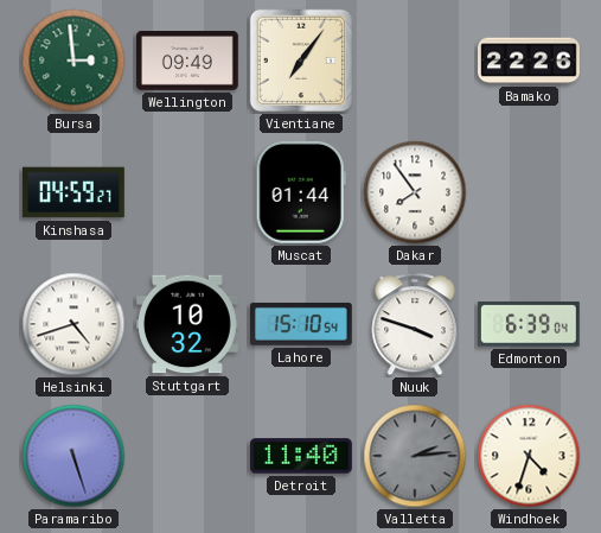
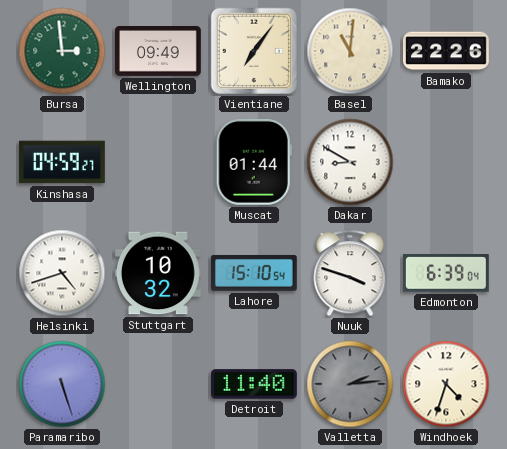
Basel: none -> 11:01
Dakar: 7:54 -> 8:50
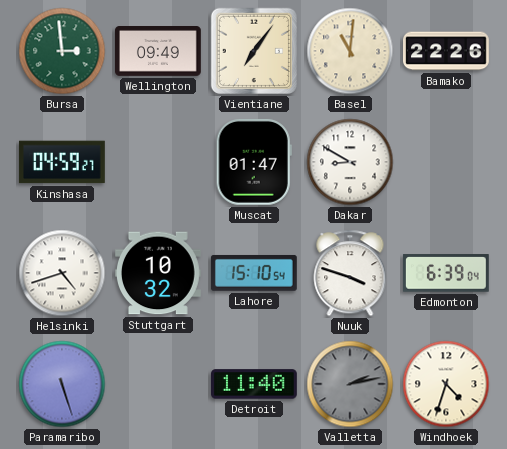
Muscat: 01:44 -> 01:47
Valletta: 2:14 -> 2:13
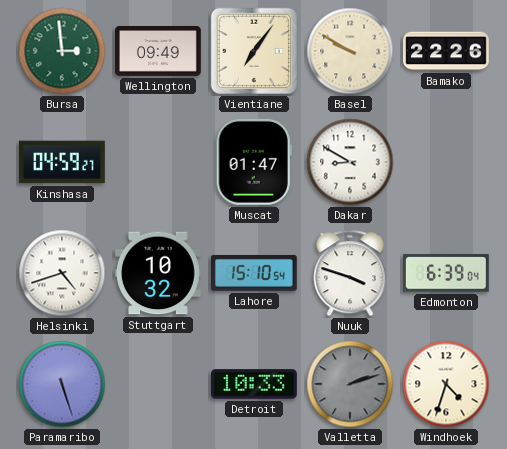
Basel: 11:01 -> 9:50
Detroit: 11:40 -> 10:33
Valletta: 2:13 -> 2:12
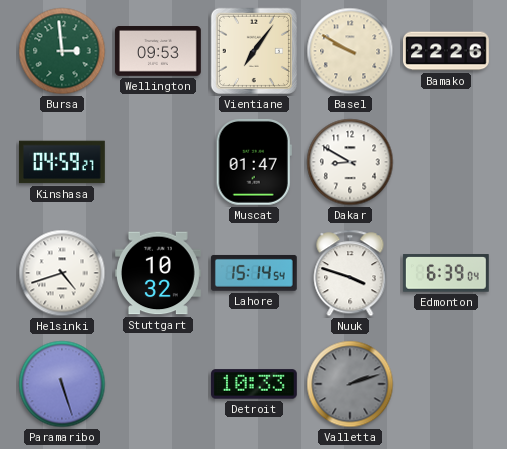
Wellington: 09:49 -> 09:53
Lahore: 15:10 -> 15:14
Windhoek: 4:33 -> none
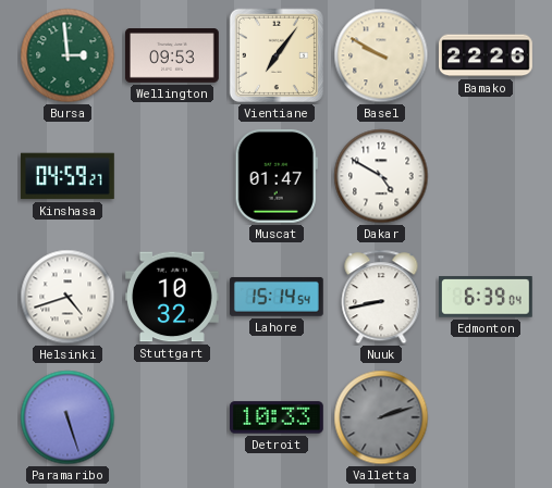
Dakar: 8:50 -> 4:50
Nuuk: 3:48 -> 8:43
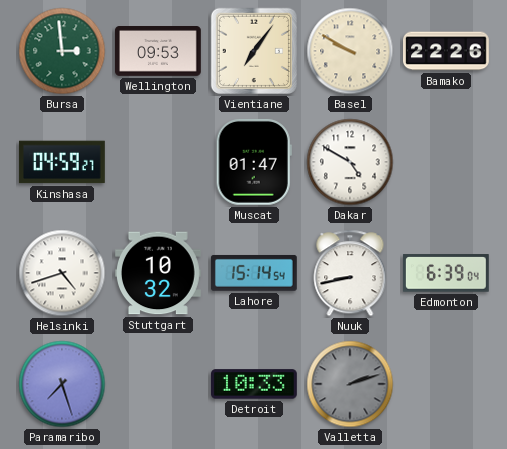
Paramaribo: 5:27 -> 7:27
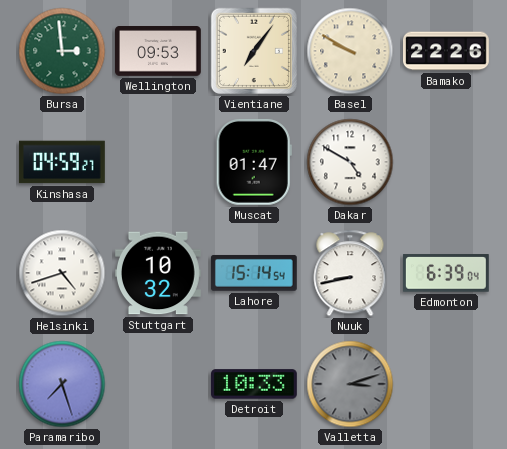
Valletta: 2:12 -> 3:12
